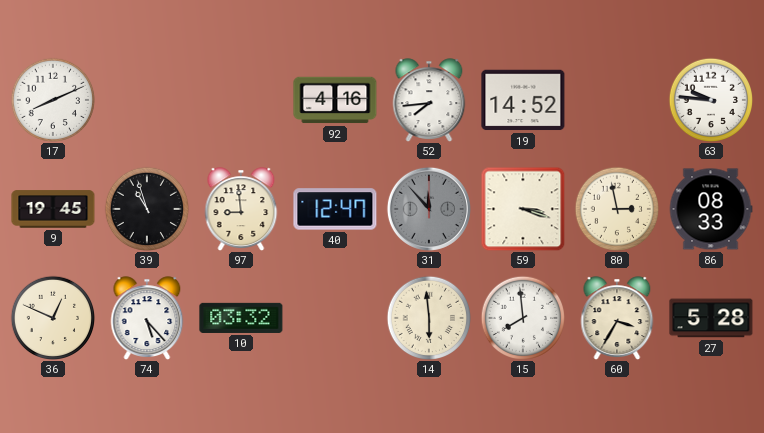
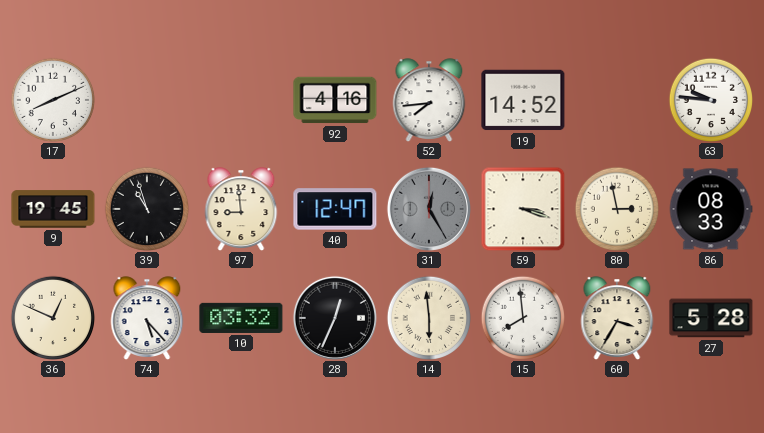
31: 11:53 -> 12:25
28: none -> 12:34
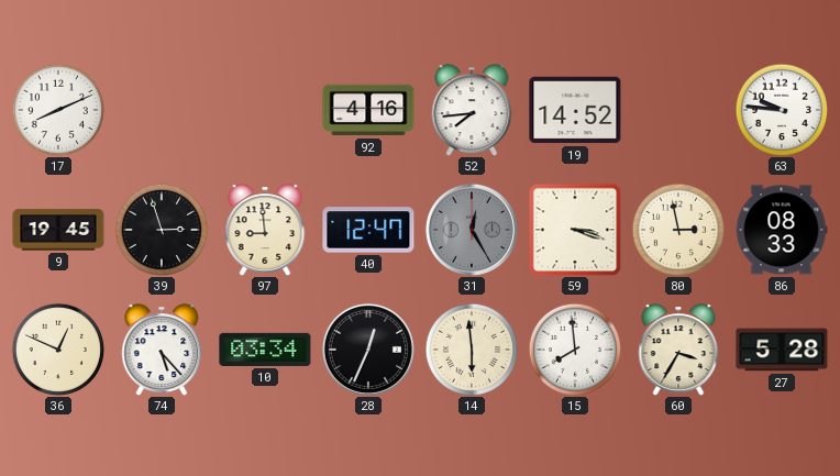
39: 10:57 -> 2:57
10: 03:32 -> 03:34
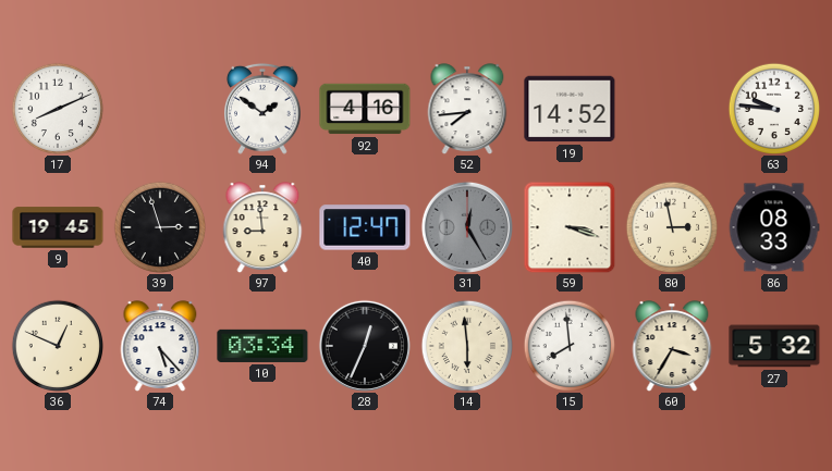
94: none -> 1:51
27: 5:28 -> 5:32
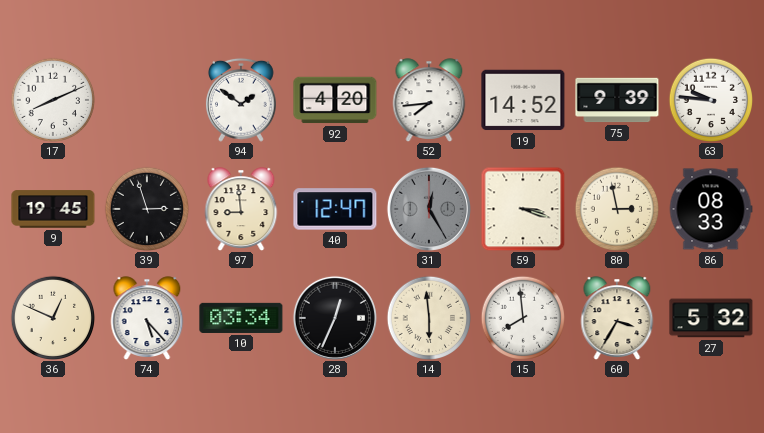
92: 4:16 -> 4:20
75: none -> 9:39
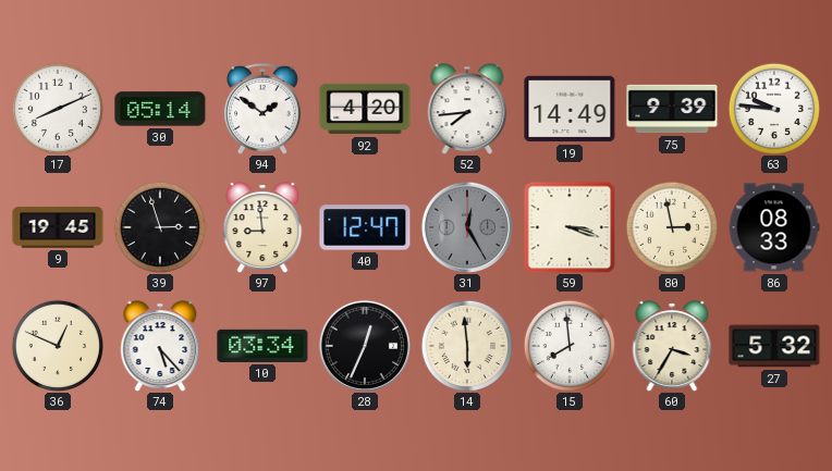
30: none -> 05:14
19: 14:52 -> 14:49
